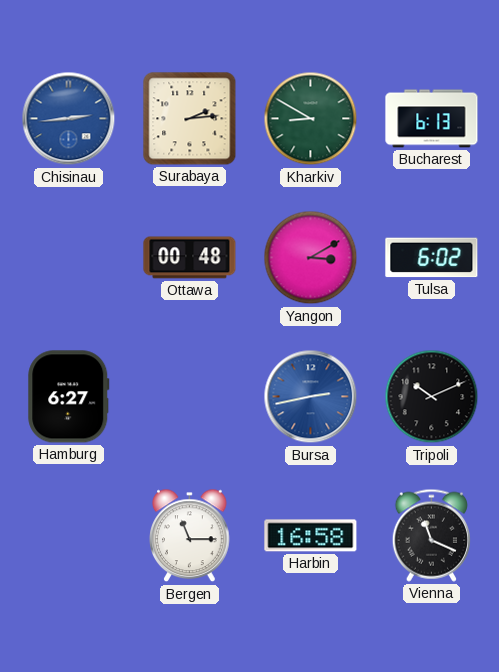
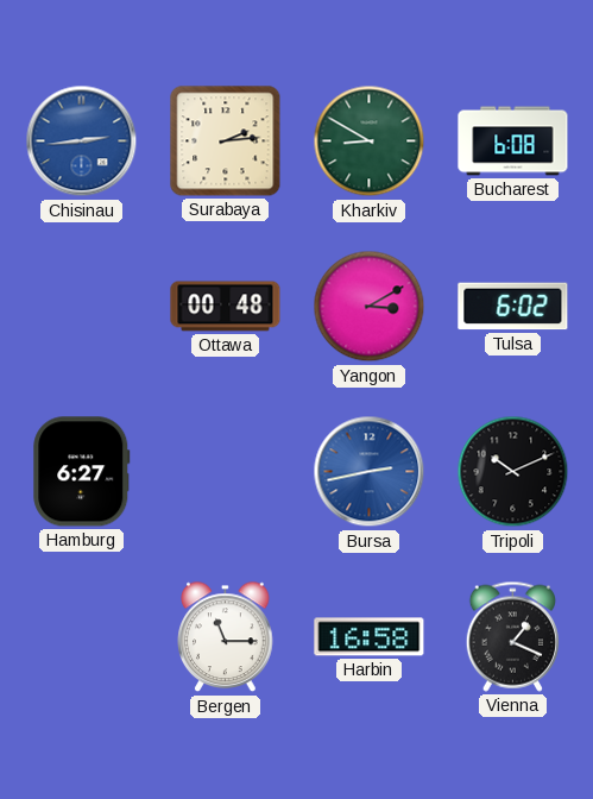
Bucharest: 6:13 -> 6:08
Vienna: 11:19 -> 1:19
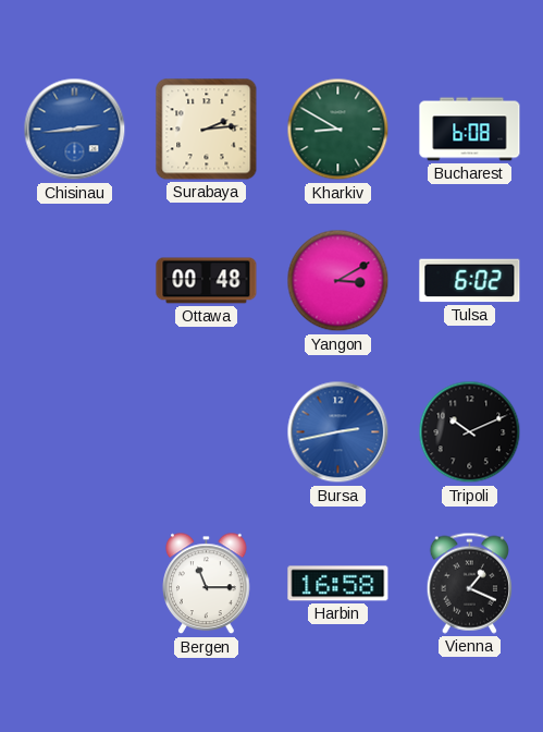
Hamburg: 6:27 -> none
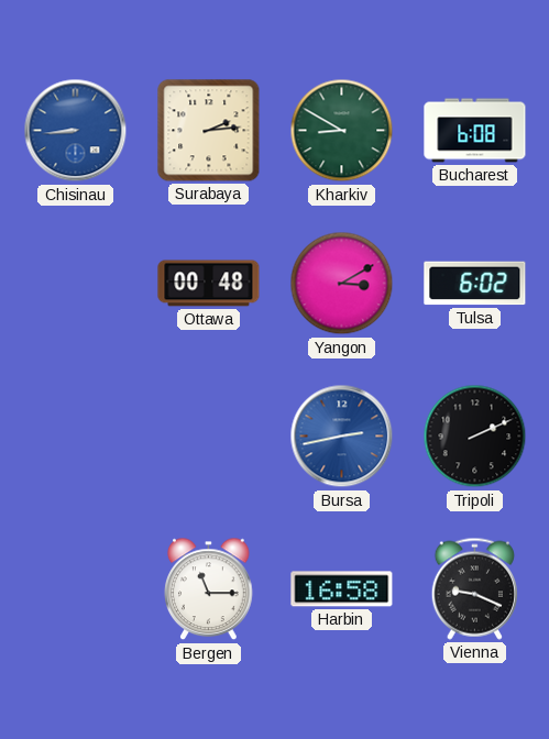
Chisinau: 2:44 -> 8:44
Tripoli: 10:11 -> 2:11
Vienna: 1:19 -> 9:19
